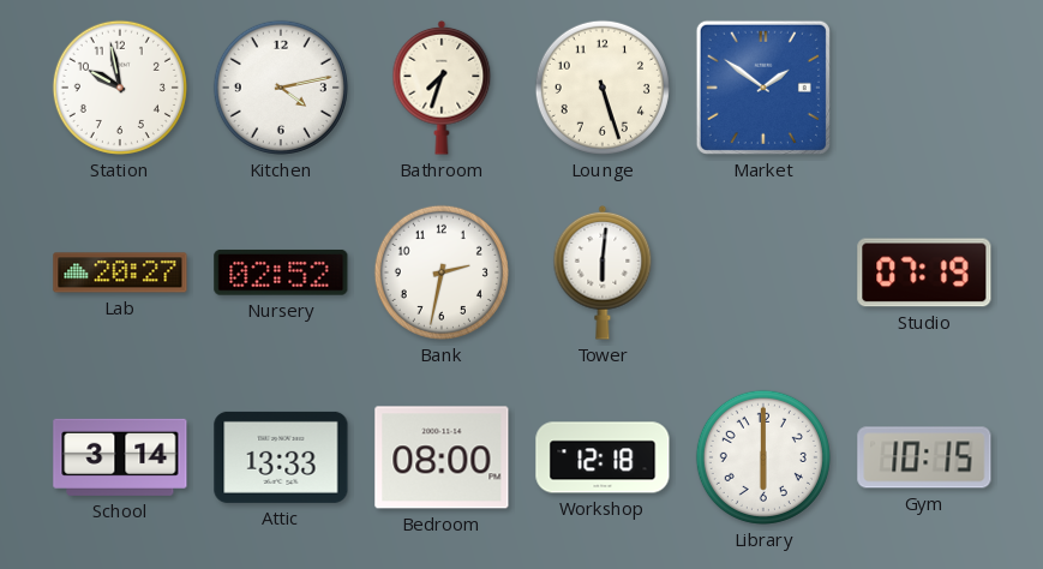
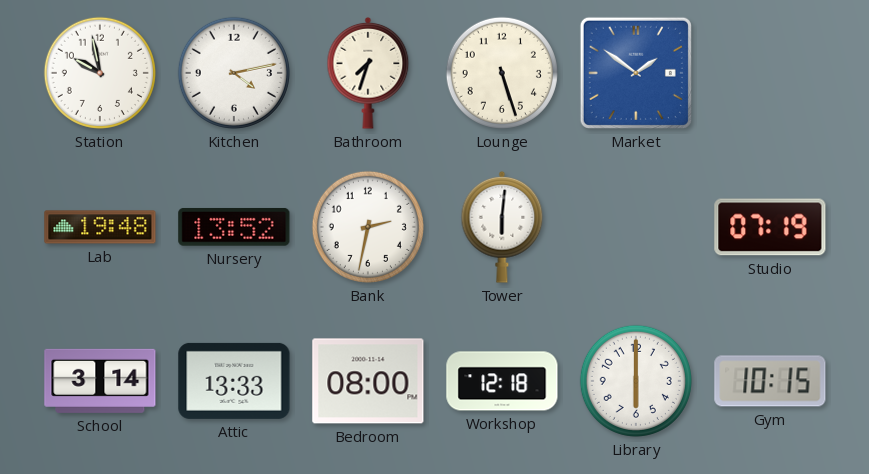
Lab: 20:27 -> 19:48
Nursery: 02:52 -> 13:52
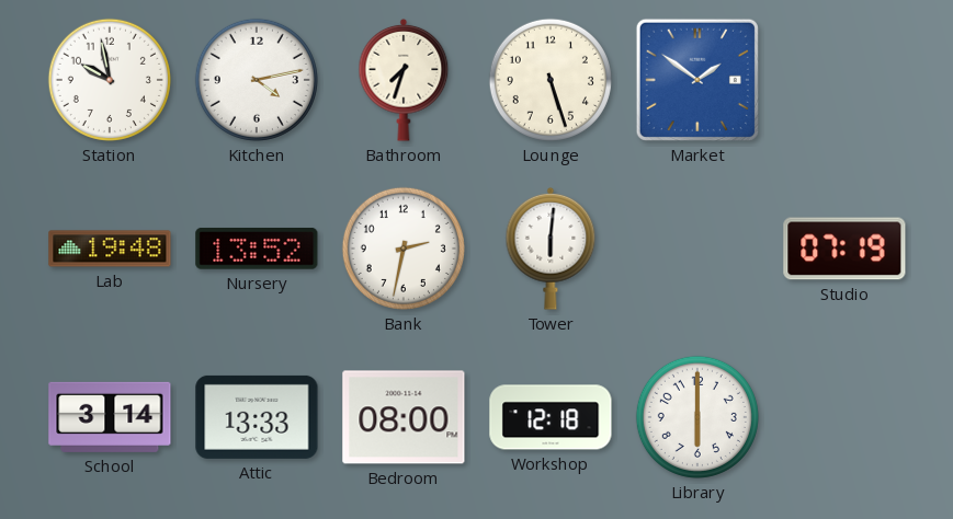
Gym: 10:15 -> none
